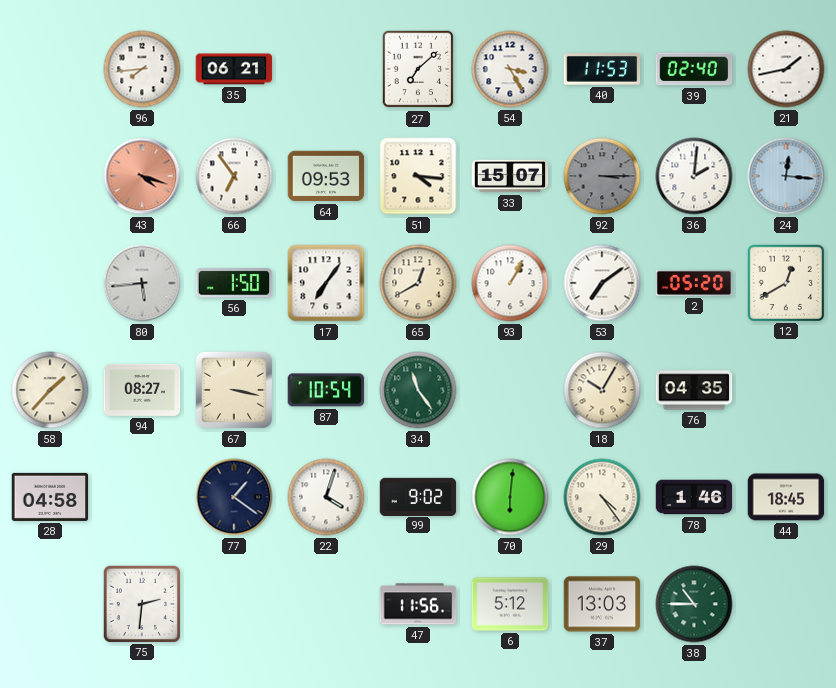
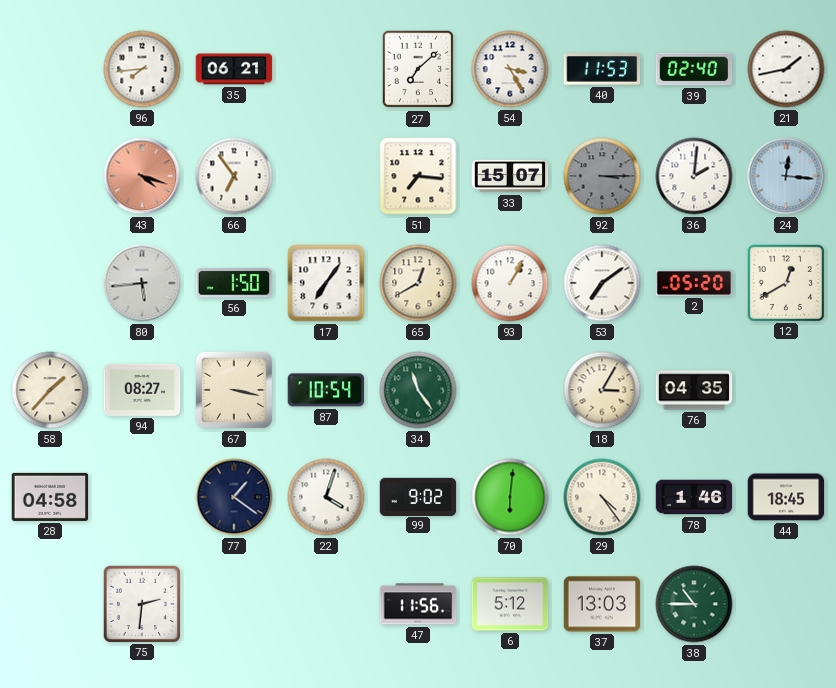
64: 09:53 -> none
51: 4:16 -> 7:16
18: 10:05 -> 3:05
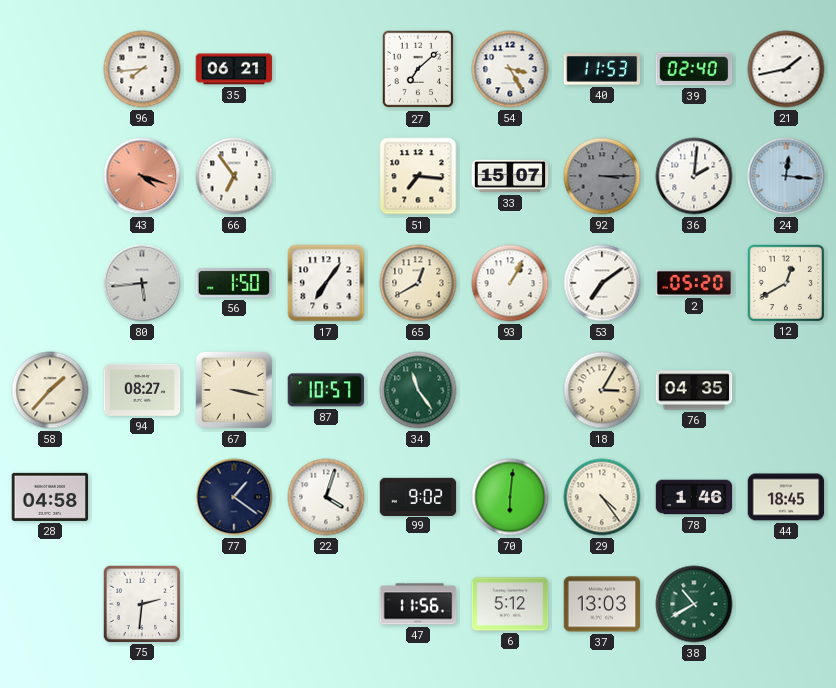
87: 10:54 -> 10:57
38: 10:45 -> 10:40
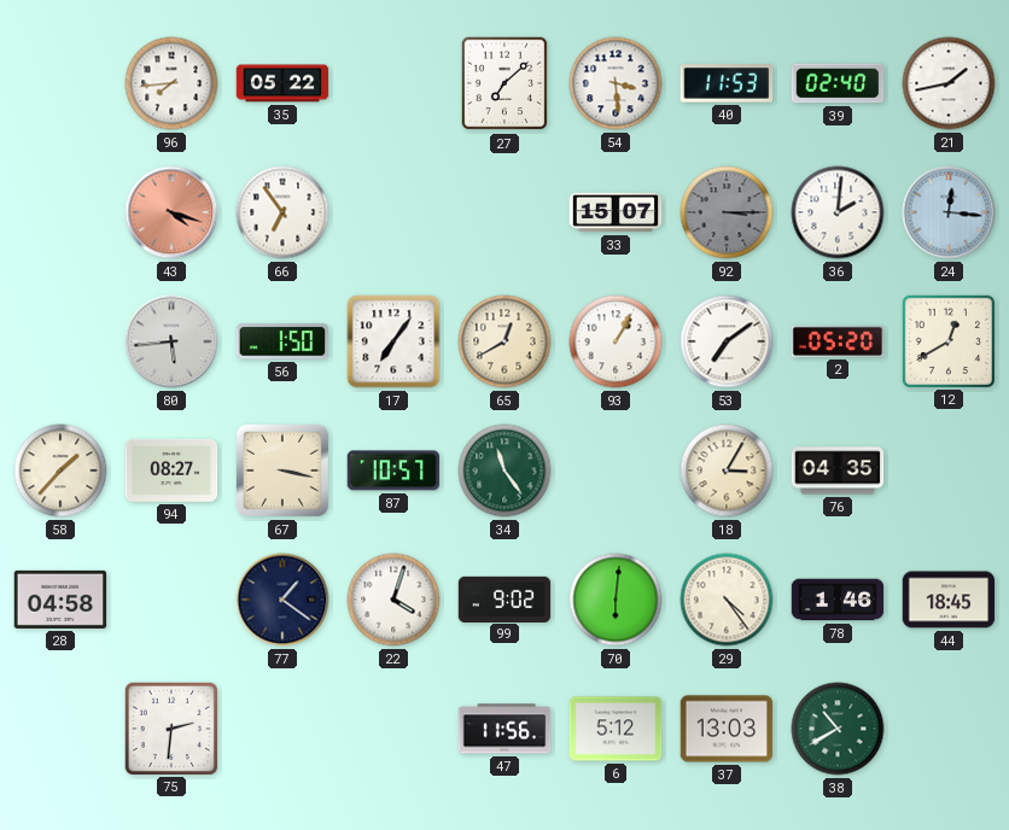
35: 06:21 -> 05:22
54: 3:25 -> 3:29
51: 7:16 -> none
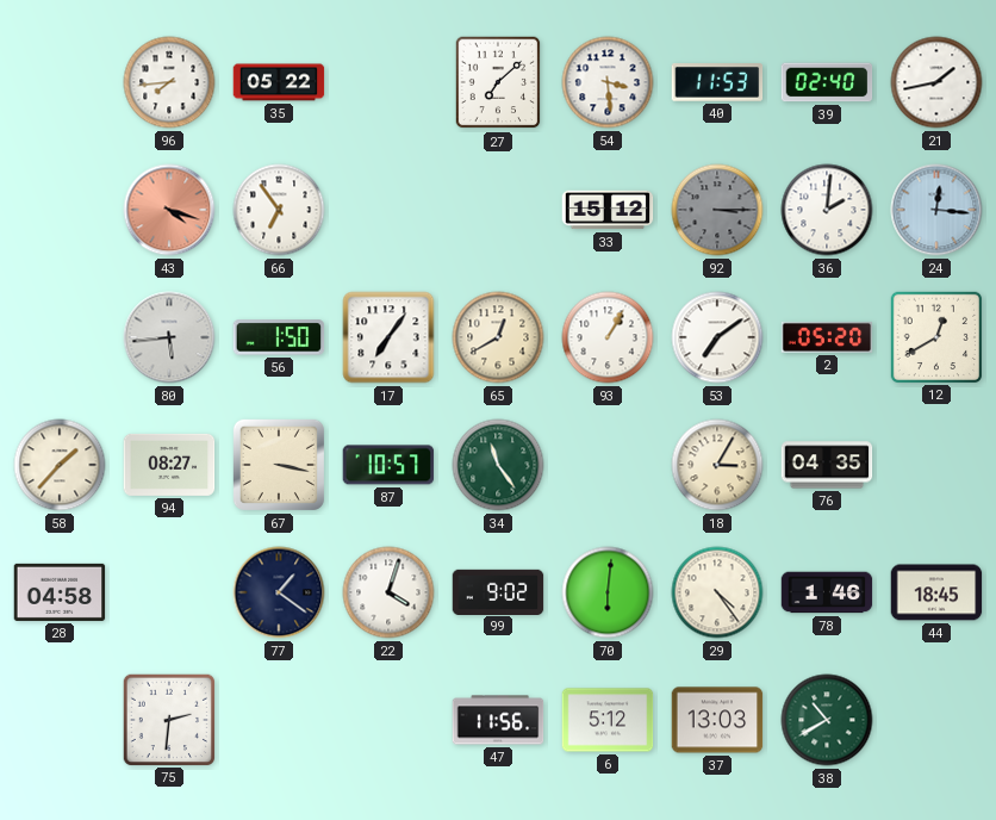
33: 15:07 -> 15:12
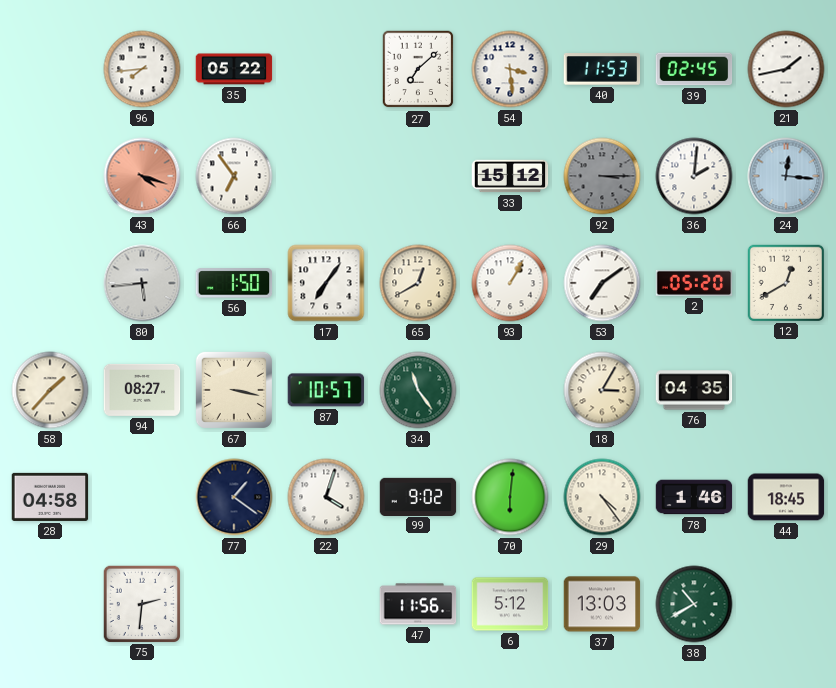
39: 02:40 -> 02:45
